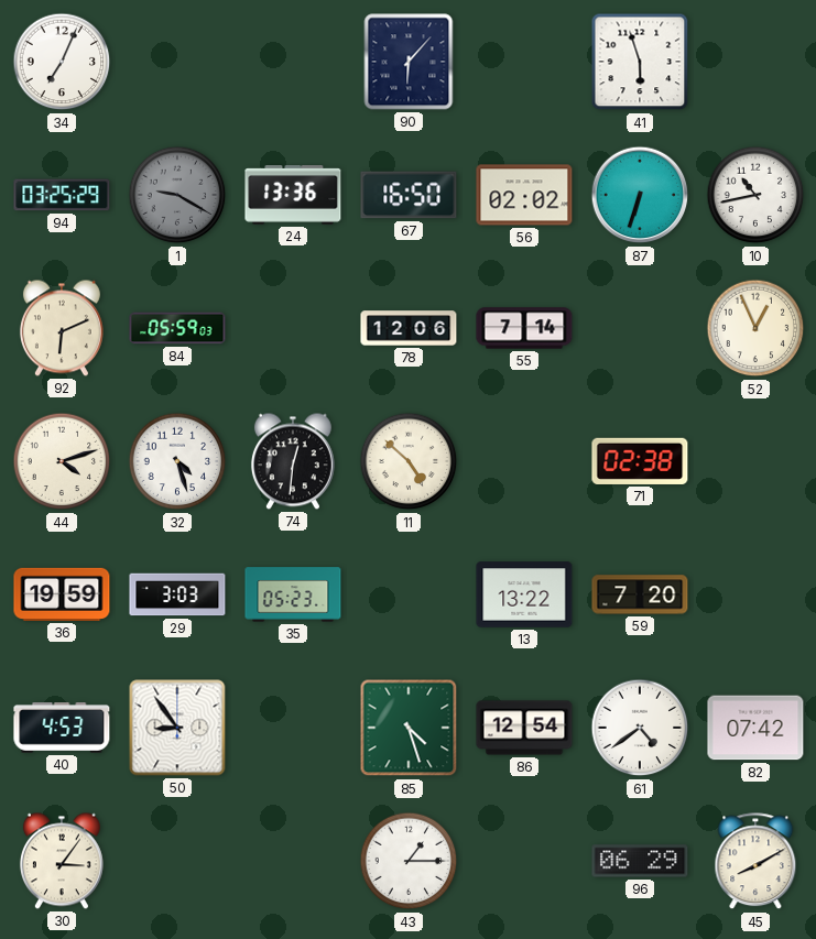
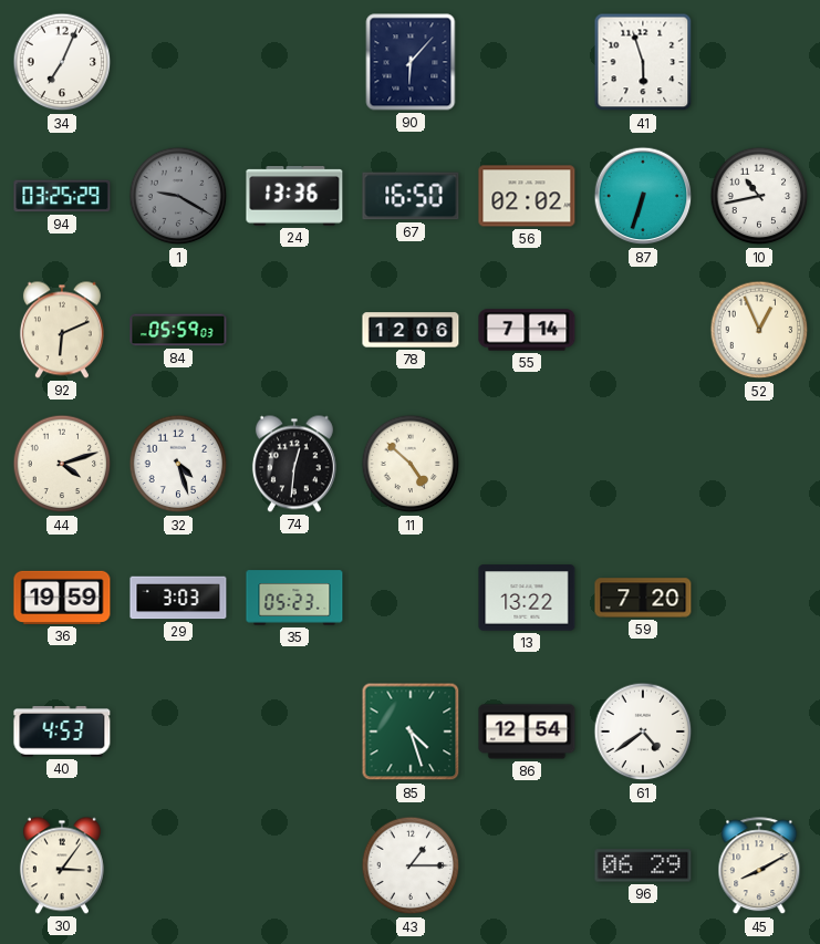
71: 02:38 -> none
50: 8:54 -> none
82: 07:42 -> none
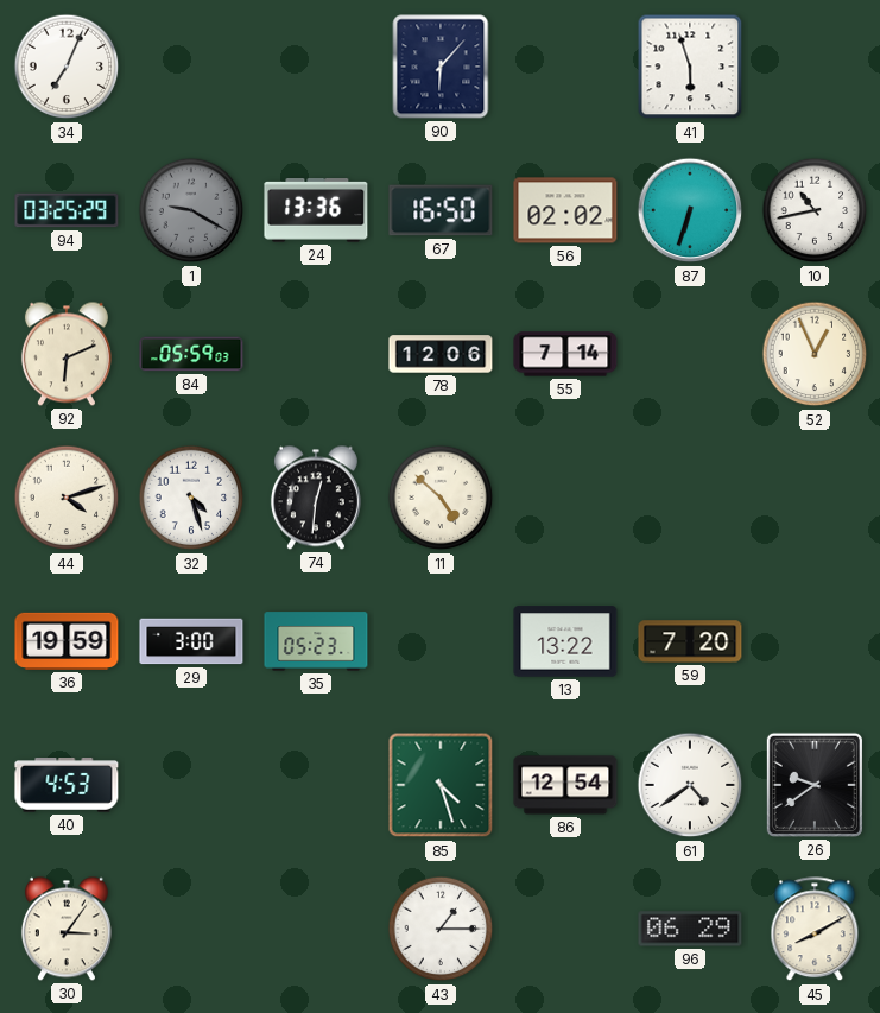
29: 3:03 -> 3:00
26: none -> 9:39
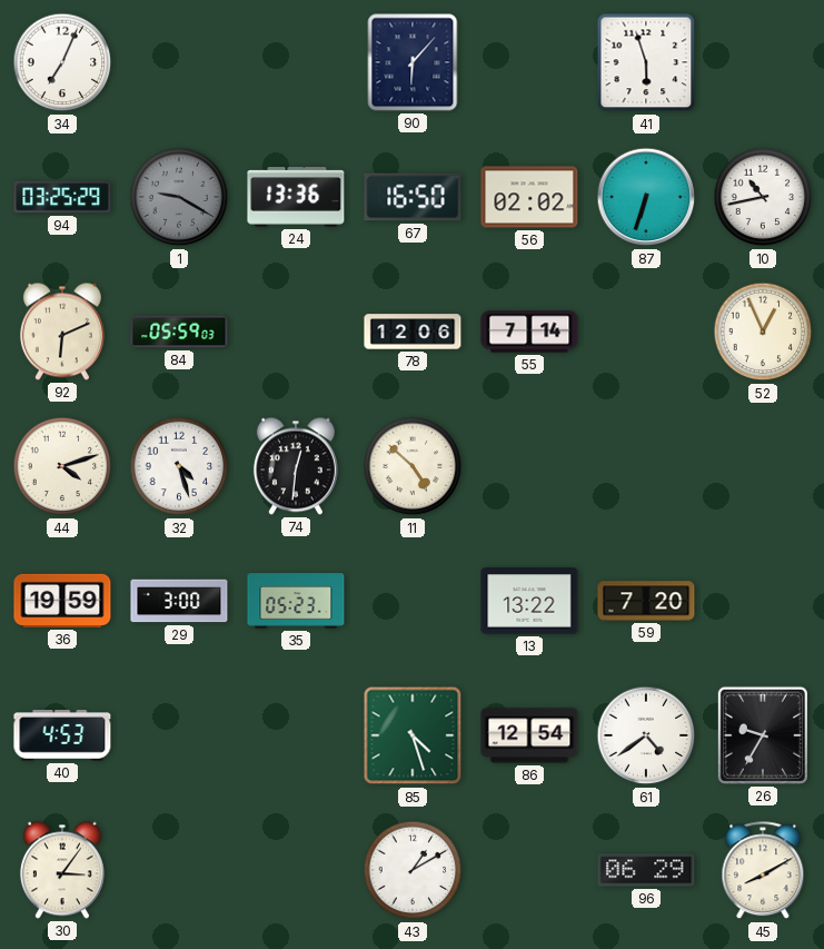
26: 9:39 -> 9:35
43: 1:15 -> 1:10
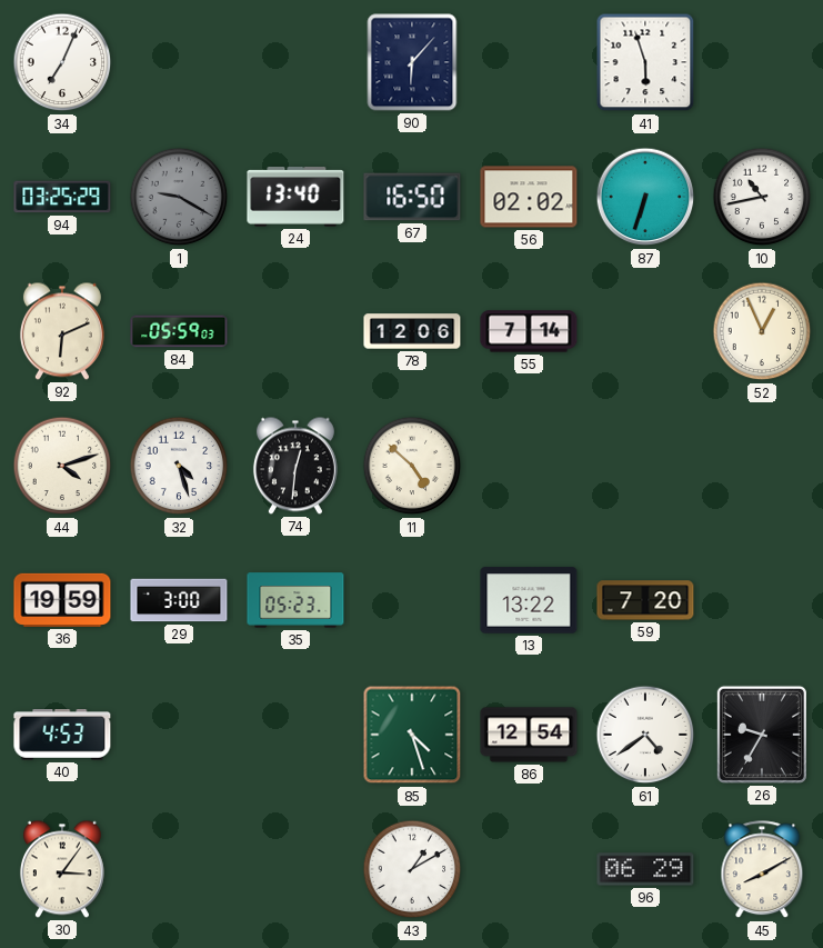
24: 13:36 -> 13:40
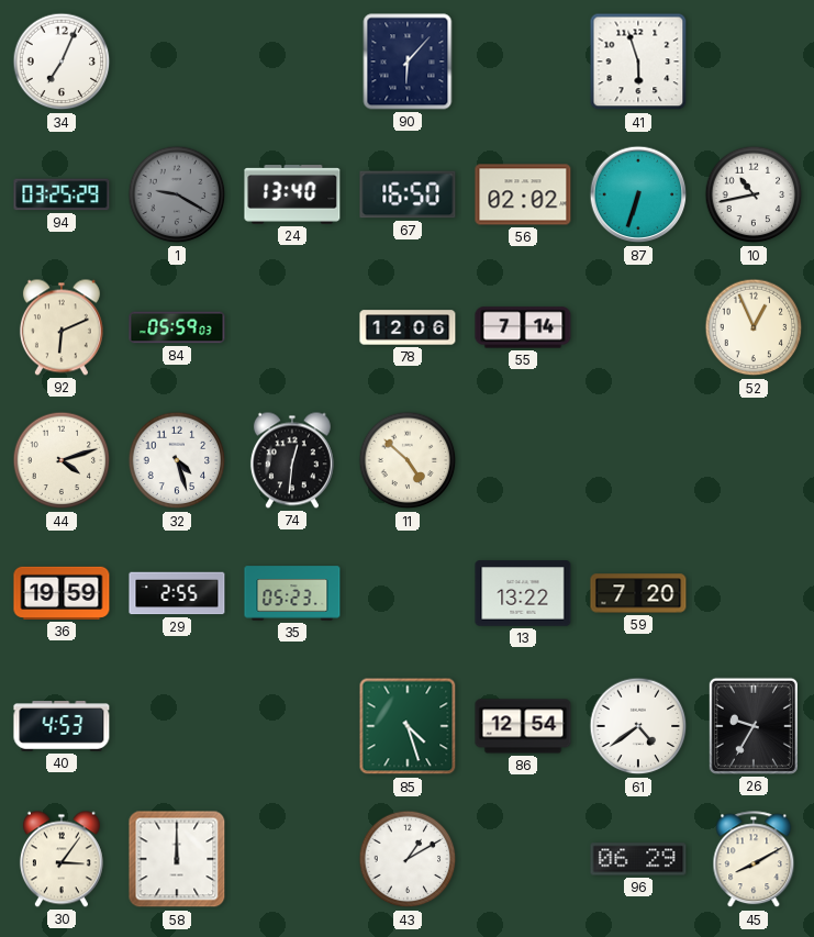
29: 3:00 -> 2:55
58: none -> 12:00
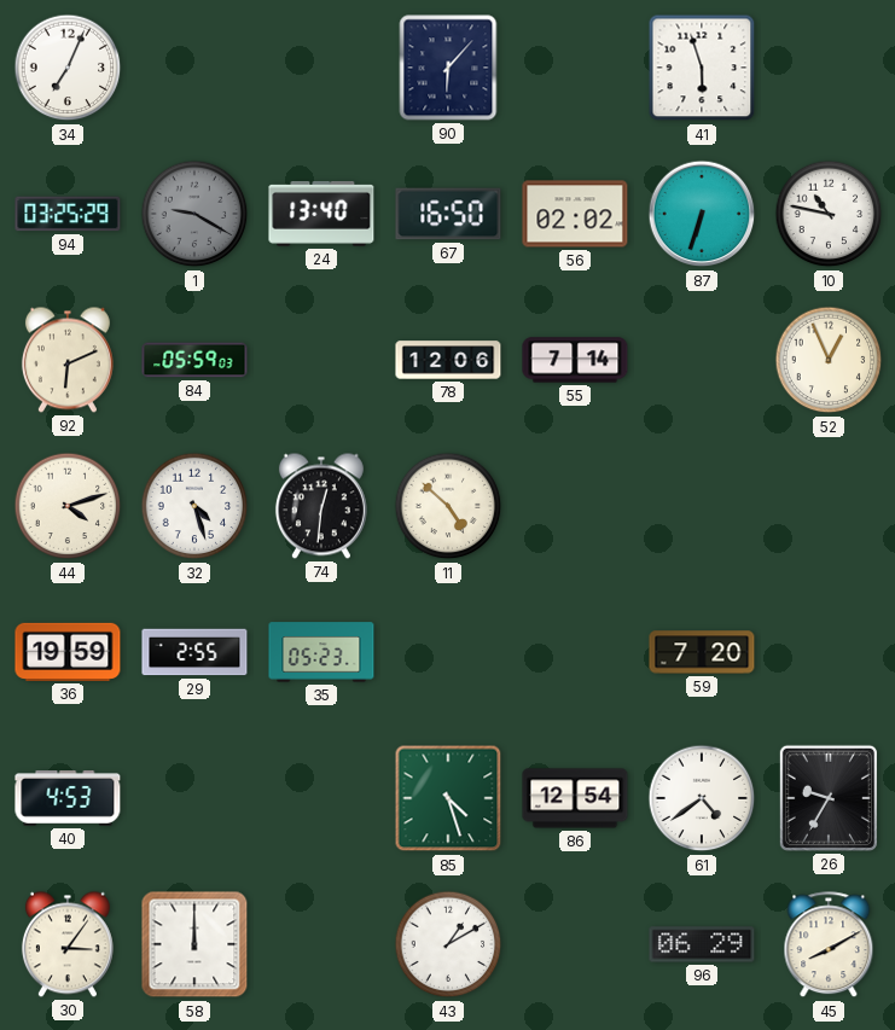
10: 10:43 -> 10:47
13: 13:22 -> none
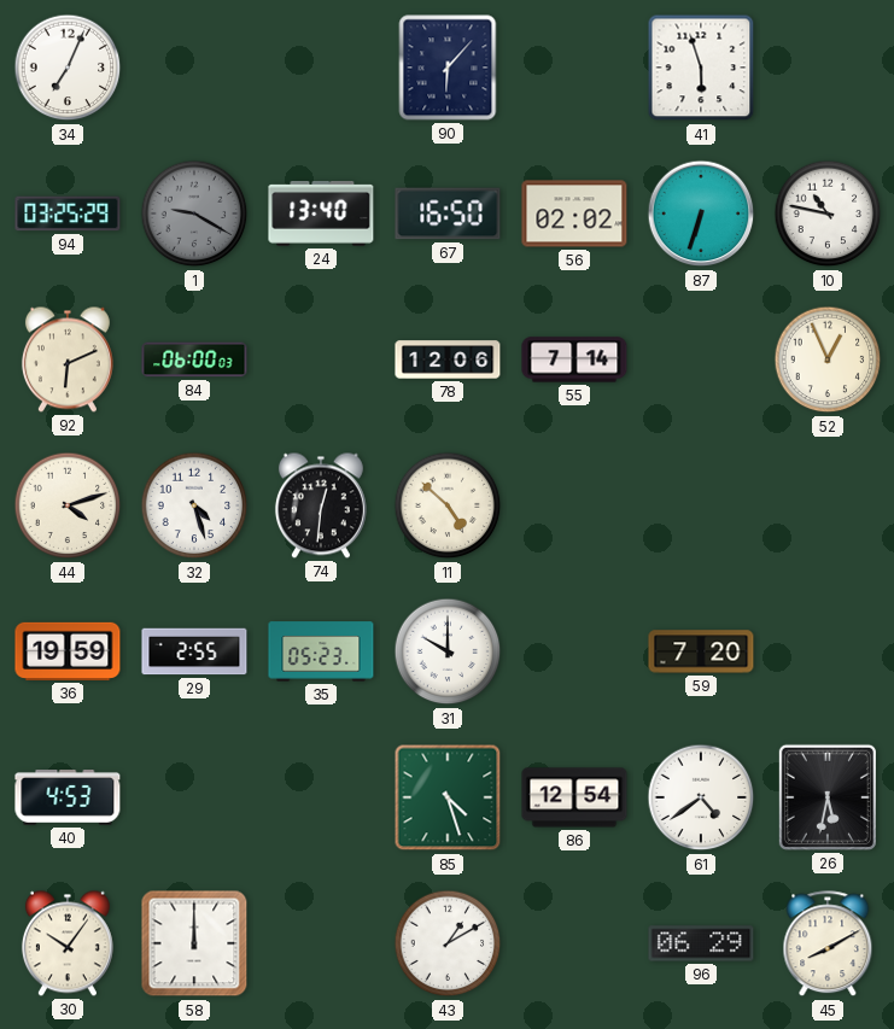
84: 05:59 -> 06:00
31: none -> 10:00
26: 9:35 -> 5:32
30: 3:06 -> 10:06
